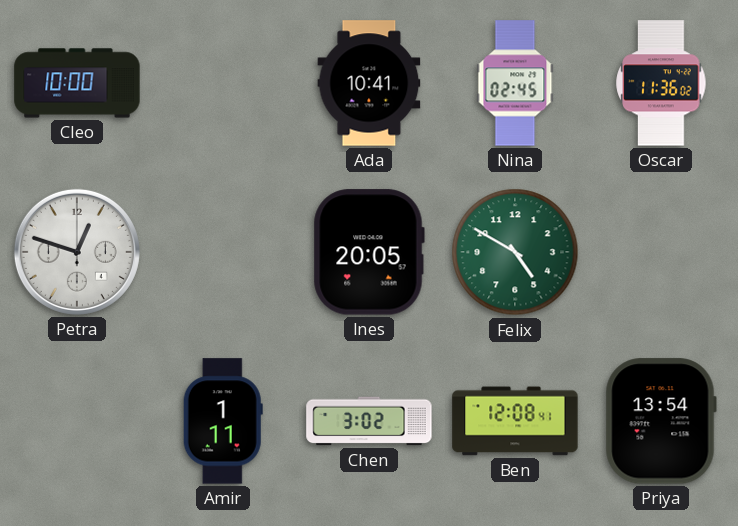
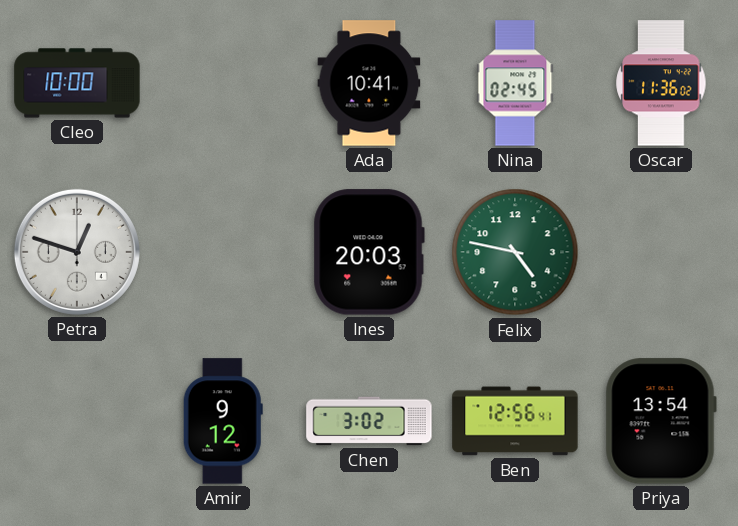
Ines: 20:05 -> 20:03
Felix: 4:50 -> 4:47
Amir: 1:11 -> 9:12
Ben: 12:08 -> 12:56
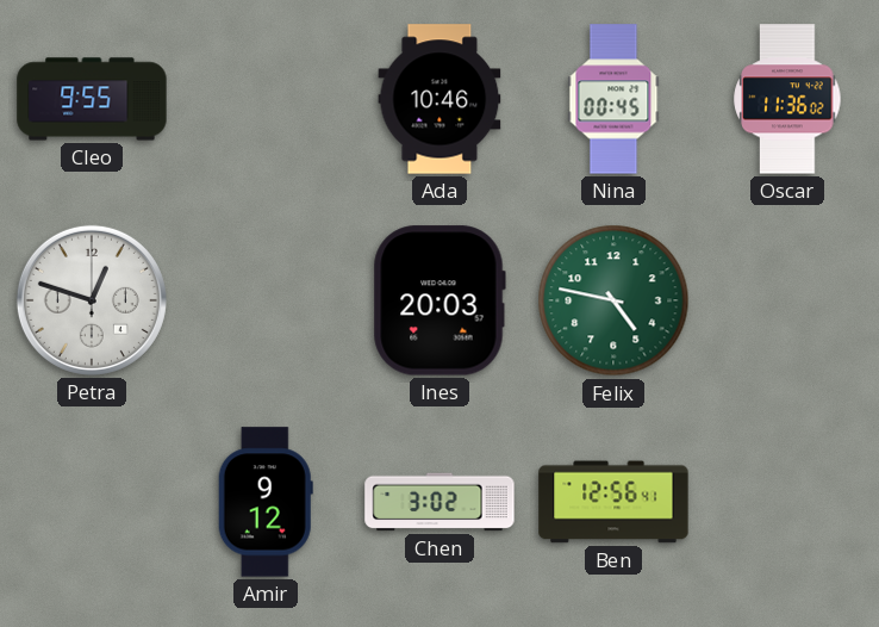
Cleo: 10:00 -> 9:55
Ada: 10:41 -> 10:46
Nina: 02:45 -> 00:45
Priya: 13:54 -> none
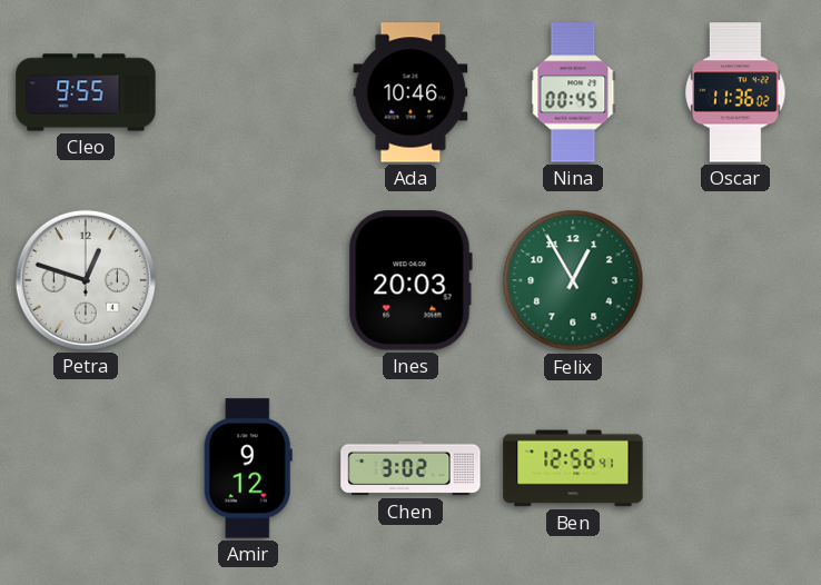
Felix: 4:47 -> 12:55
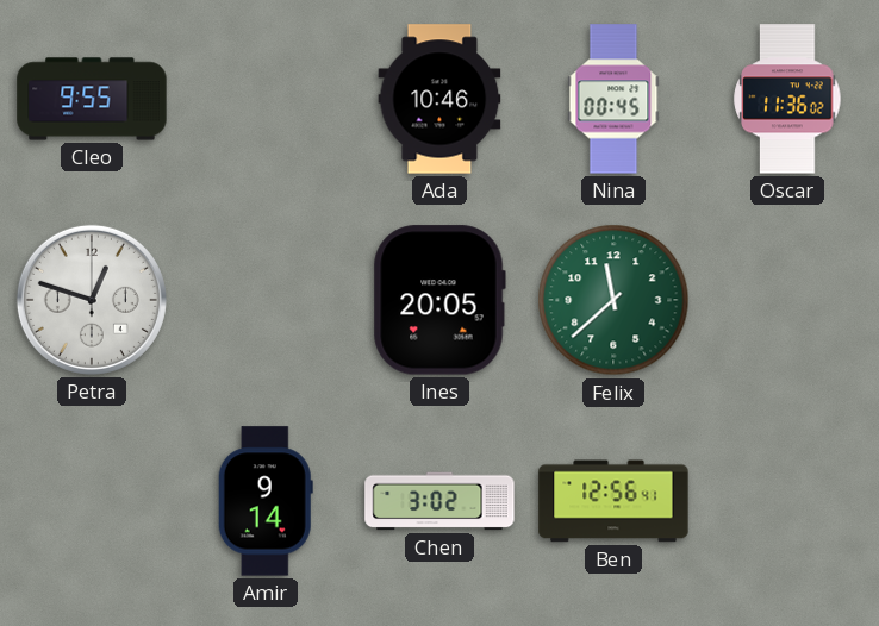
Ines: 20:03 -> 20:05
Felix: 12:55 -> 11:38
Amir: 9:12 -> 9:14
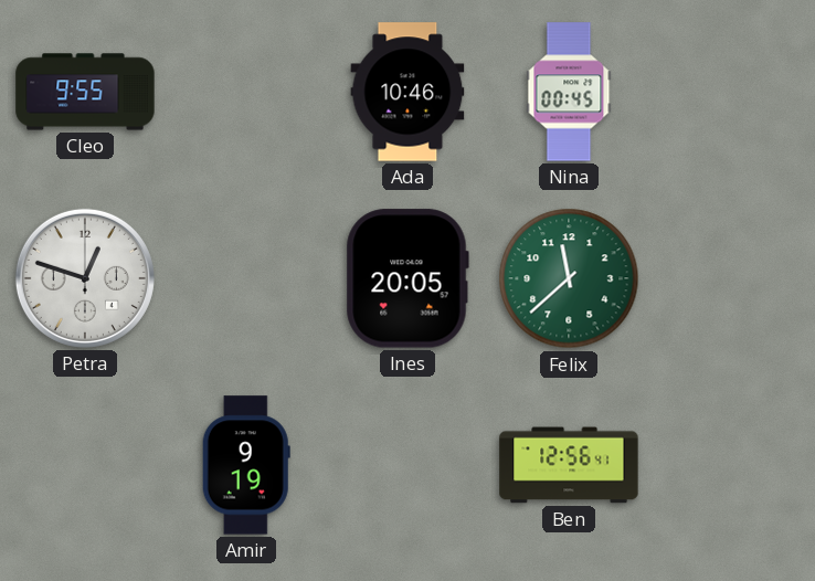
Oscar: 11:36 -> none
Amir: 9:14 -> 9:19
Chen: 3:02 -> none
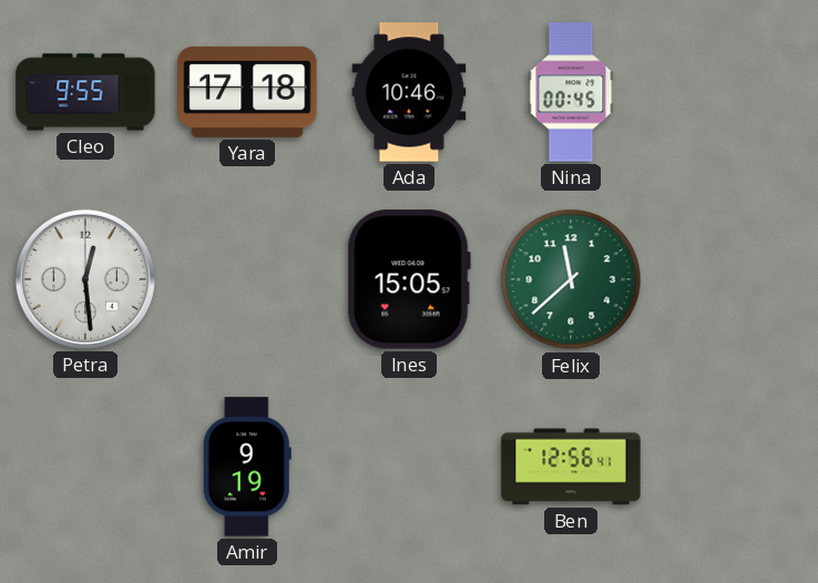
Yara: none -> 17:18
Petra: 12:48 -> 12:29
Ines: 20:05 -> 15:05
